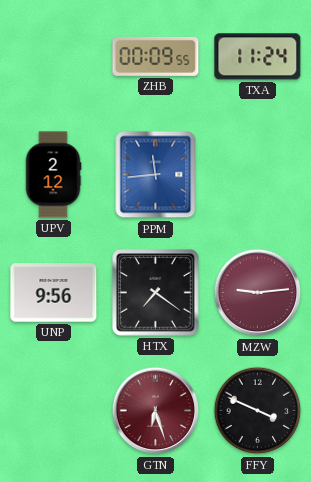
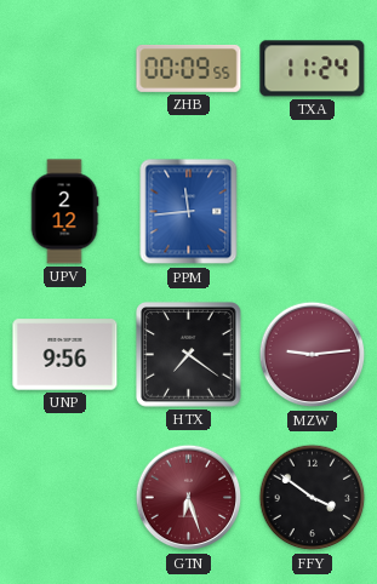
FFY: 3:49 -> 3:51
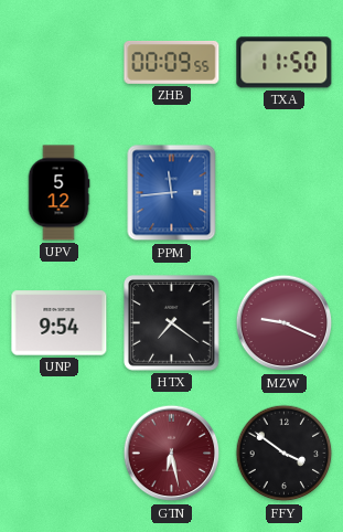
TXA: 11:24 -> 11:50
UPV: 2:12 -> 5:12
UNP: 9:56 -> 9:54
MZW: 9:14 -> 9:19
GTN: 6:27 -> 6:28
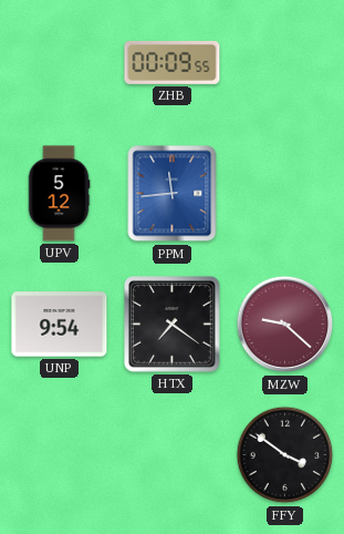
TXA: 11:50 -> none
MZW: 9:19 -> 9:22
GTN: 6:28 -> none
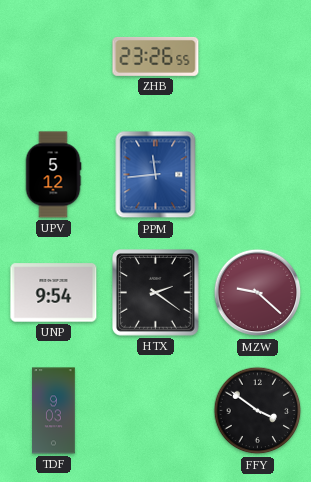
ZHB: 00:09 -> 23:26
HTX: 7:21 -> 2:21
TDF: none -> 9:03
